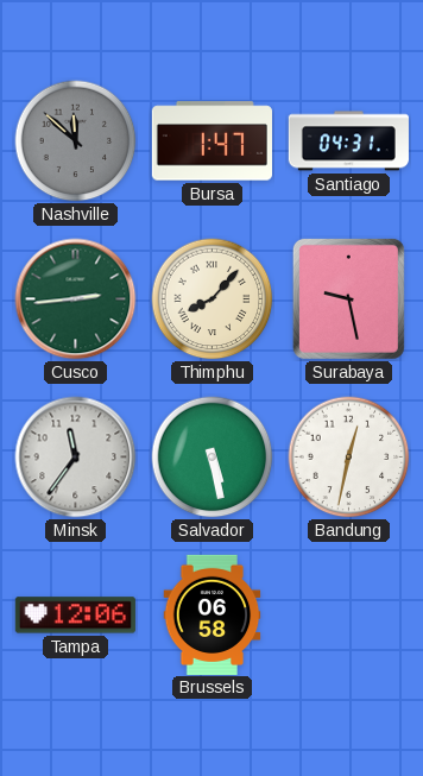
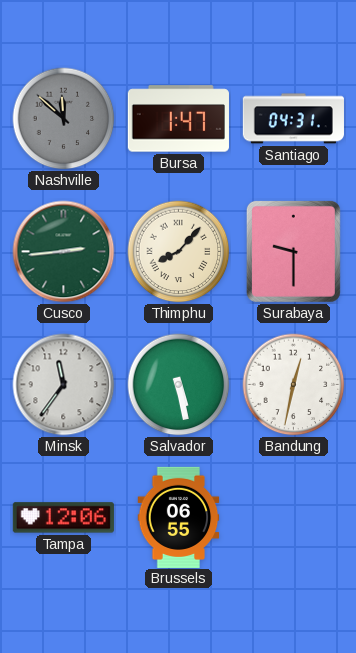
Surabaya: 9:28 -> 9:30
Brussels: 06:58 -> 06:55
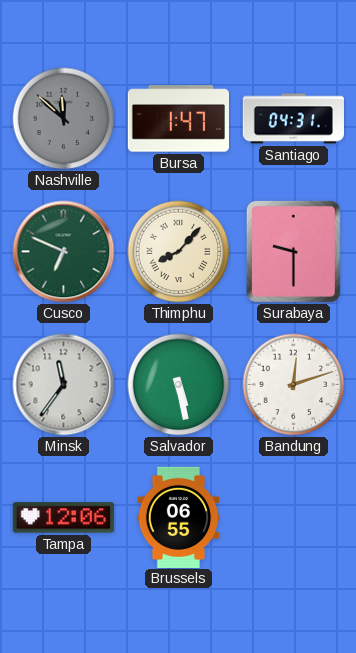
Cusco: 2:44 -> 6:49
Bandung: 12:32 -> 12:12
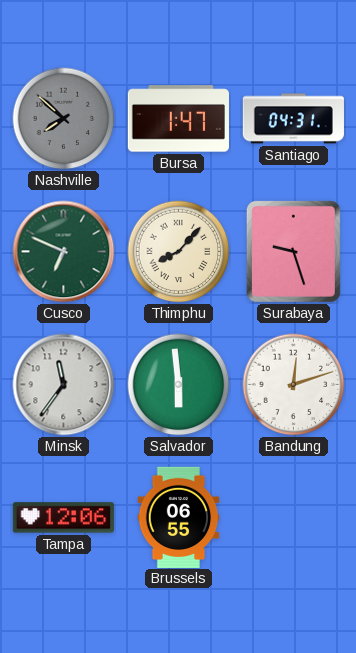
Nashville: 11:52 -> 7:52
Surabaya: 9:30 -> 9:27
Salvador: 5:28 -> 5:59
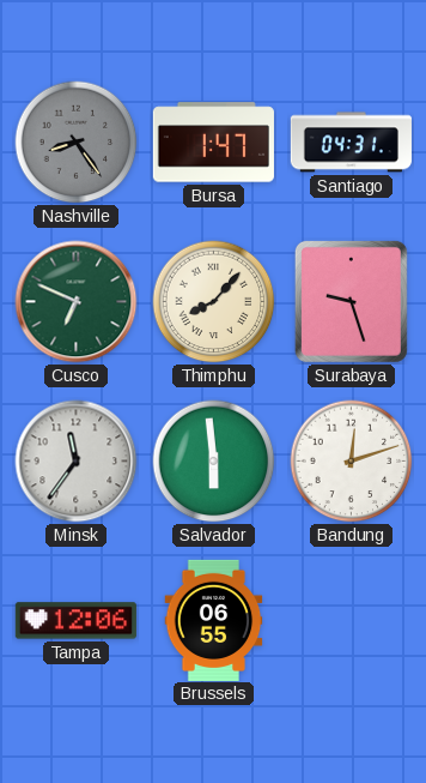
Nashville: 7:52 -> 8:24
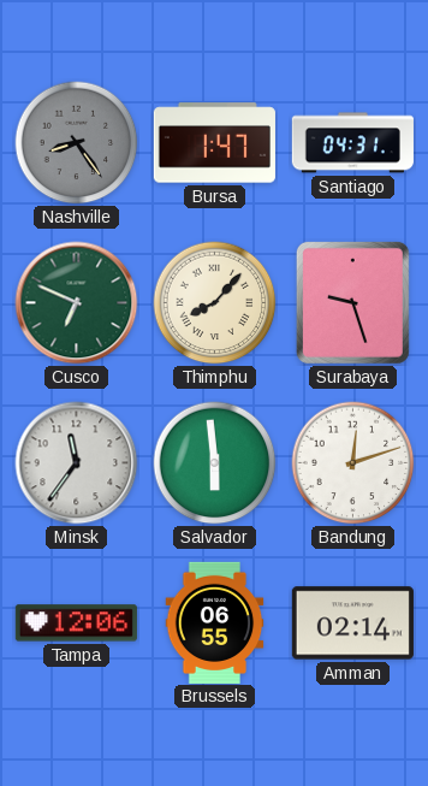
Amman: none -> 02:14
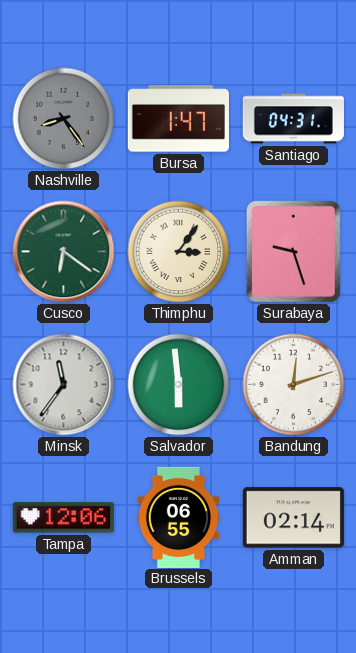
Cusco: 6:49 -> 6:21
Thimphu: 8:07 -> 3:06
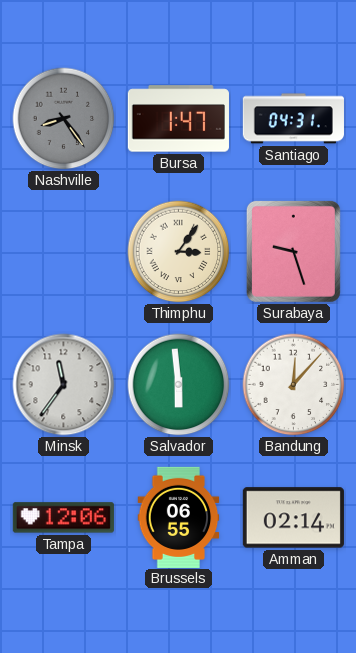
Cusco: 6:21 -> none
Bandung: 12:12 -> 12:07
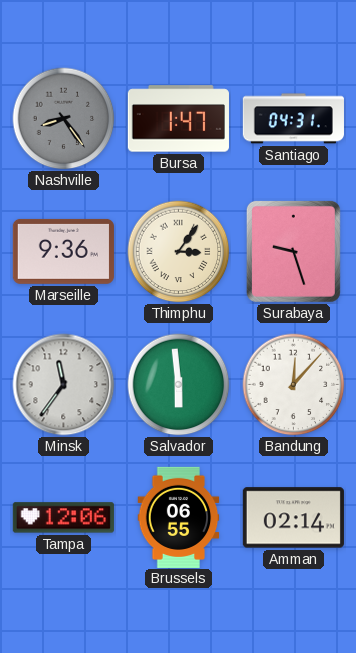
Marseille: none -> 9:36
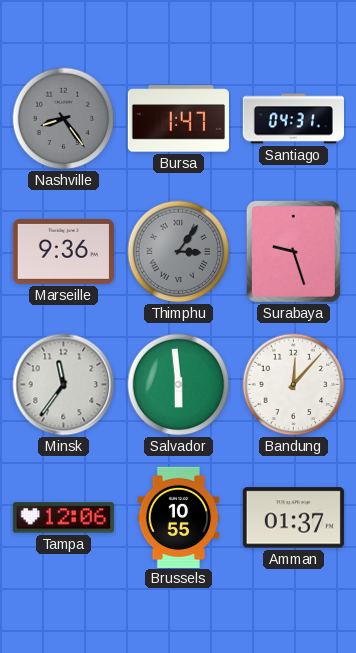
Thimphu dial: cream -> grey
Brussels: 06:55 -> 10:55
Amman: 02:14 -> 01:37
